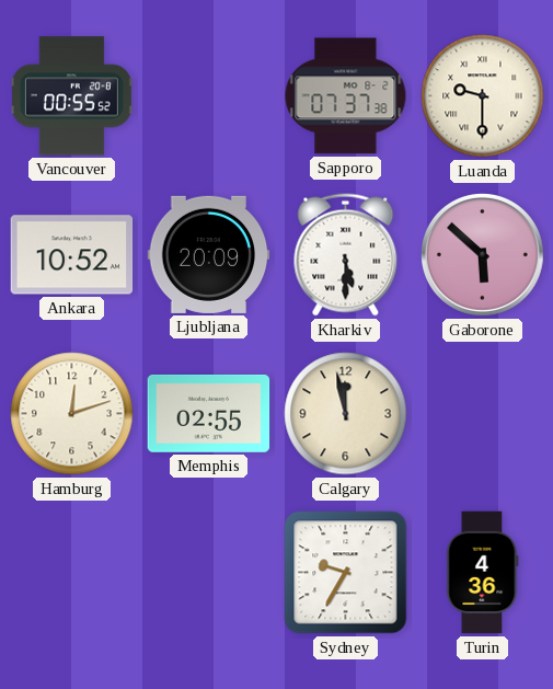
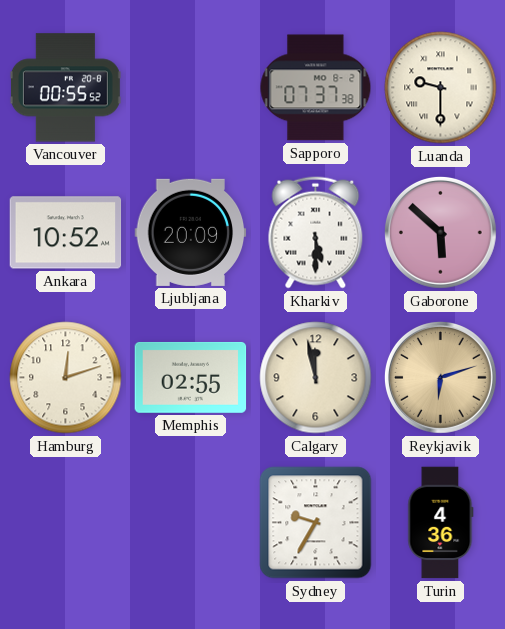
Reykjavik: none -> 6:12
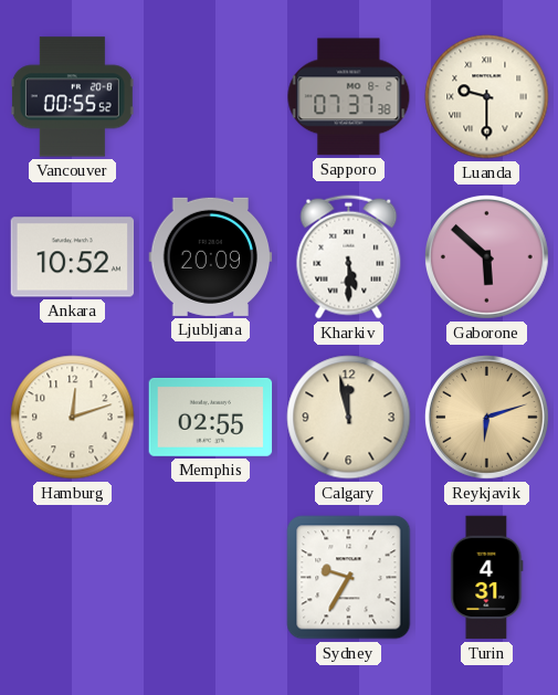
Turin: 4:36 -> 4:31
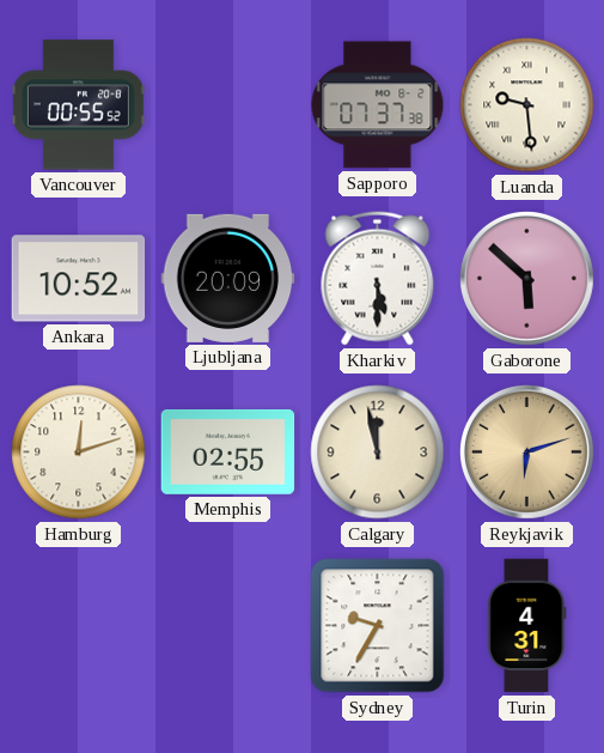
Luanda: 9:30 -> 9:29
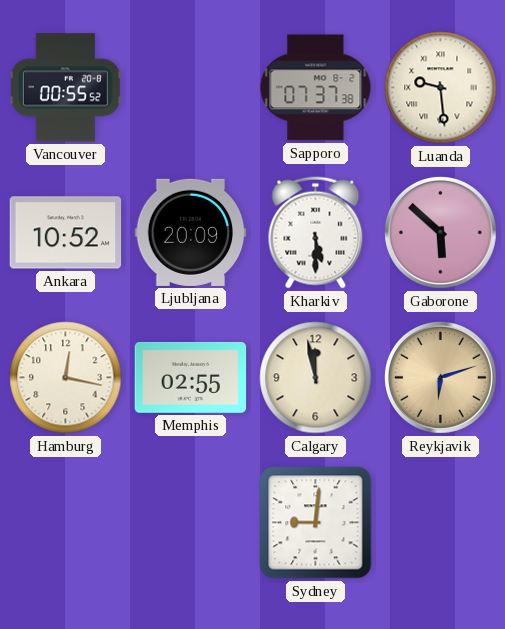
Hamburg: 12:12 -> 12:17
Sydney: 9:35 -> 9:01
Turin: 4:31 -> none
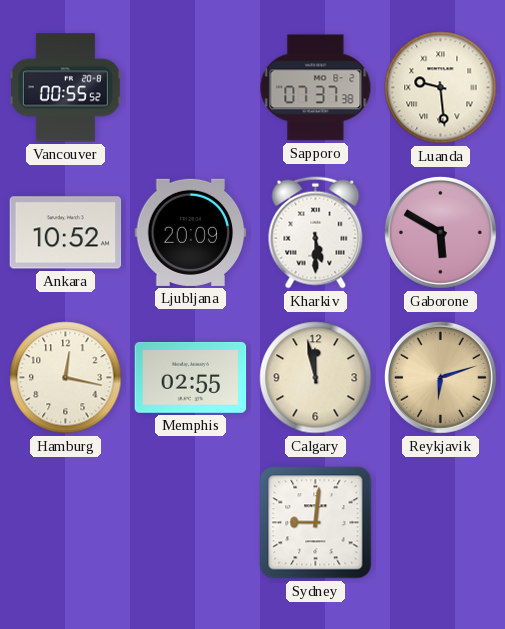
Gaborone: 5:52 -> 5:50
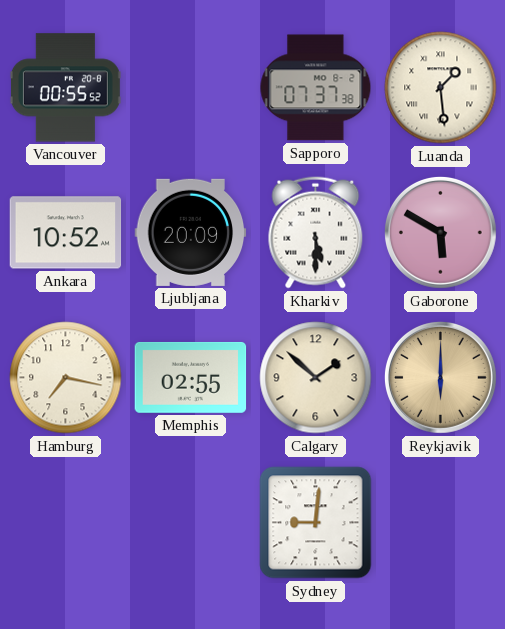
Luanda: 9:29 -> 1:29
Hamburg: 12:17 -> 7:17
Calgary: 11:58 -> 1:52
Reykjavik: 6:12 -> 6:00
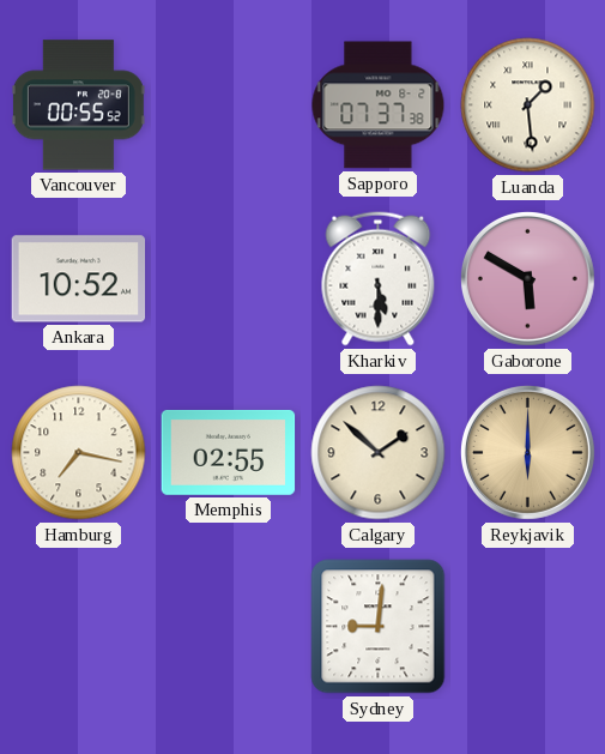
Ljubljana: 20:09 -> none
